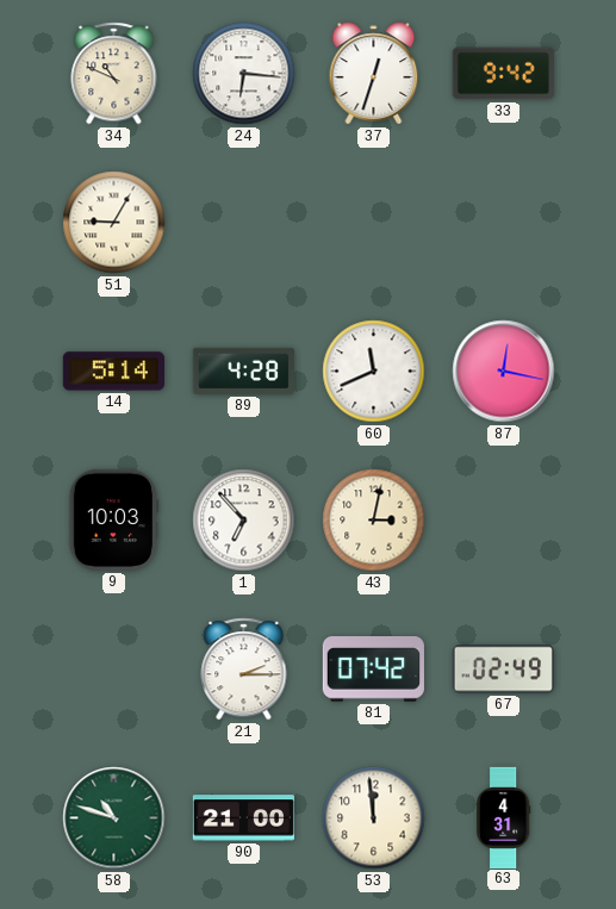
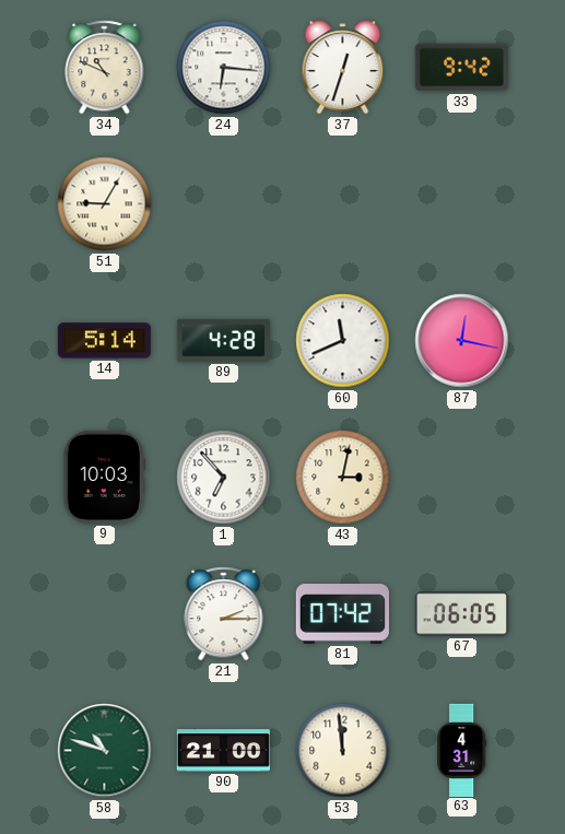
67: 02:49 -> 06:05
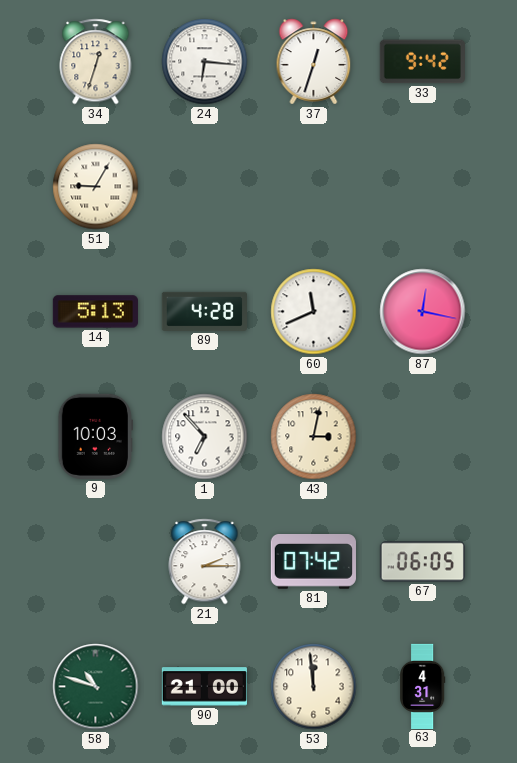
34: 10:49 -> 12:33
14: 5:14 -> 5:13
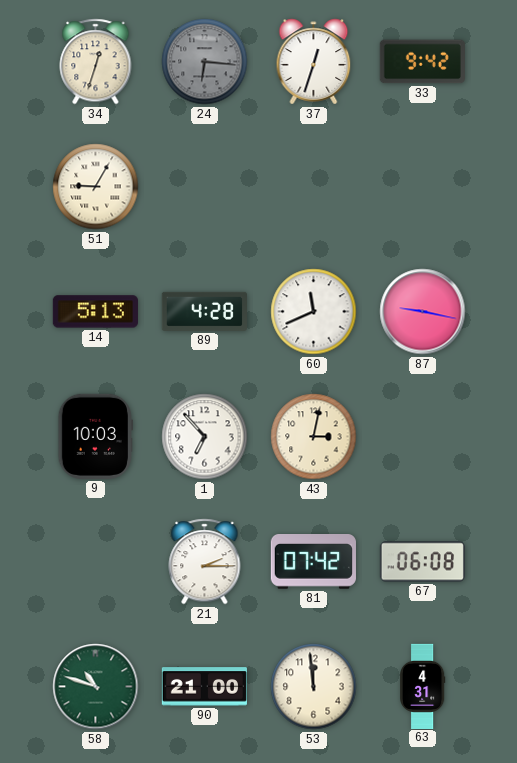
24 dial: white -> grey
87: 12:17 -> 9:17
67: 06:05 -> 06:08
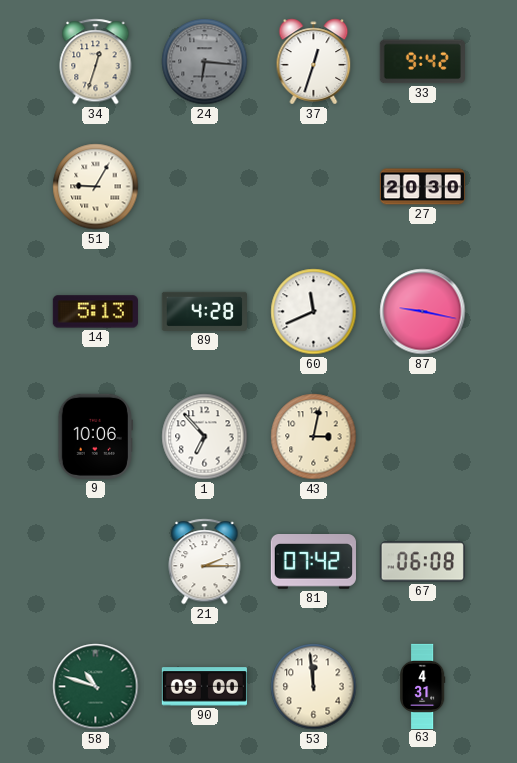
27: none -> 20:30
9: 10:03 -> 10:06
90: 21:00 -> 09:00
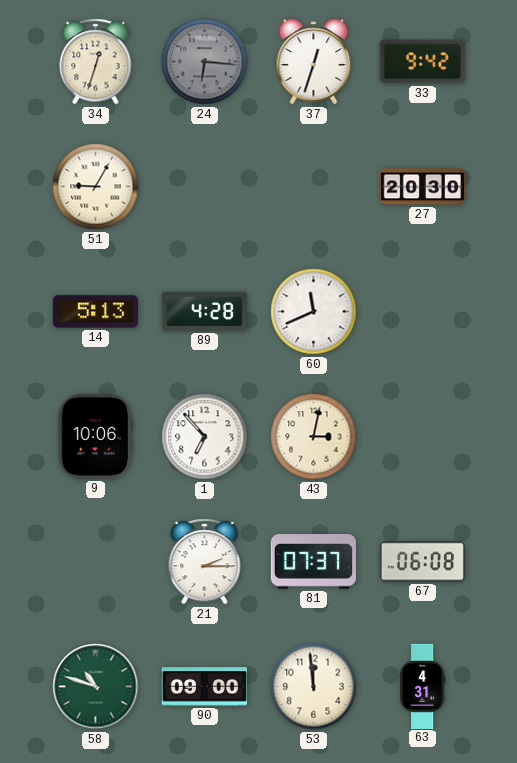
87: 9:17 -> none
81: 07:42 -> 07:37
